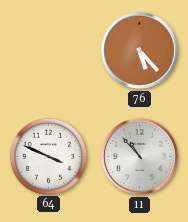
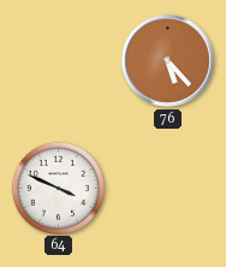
11: 10:53 -> none
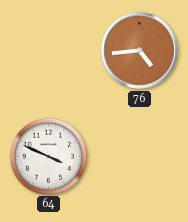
76: 5:23 -> 4:44
